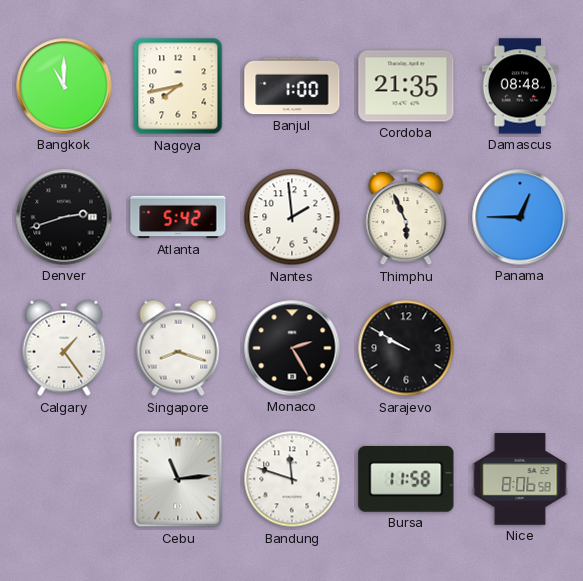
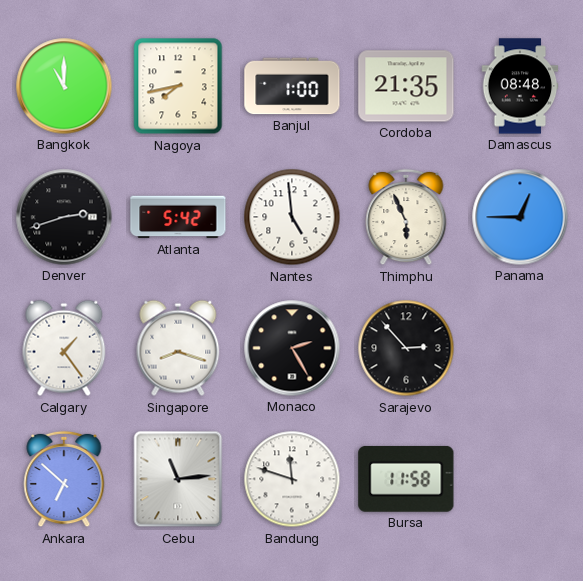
Nantes: 1:59 -> 4:59
Sarajevo: 9:50 -> 2:53
Ankara: none -> 6:52
Nice: 8:06 -> none
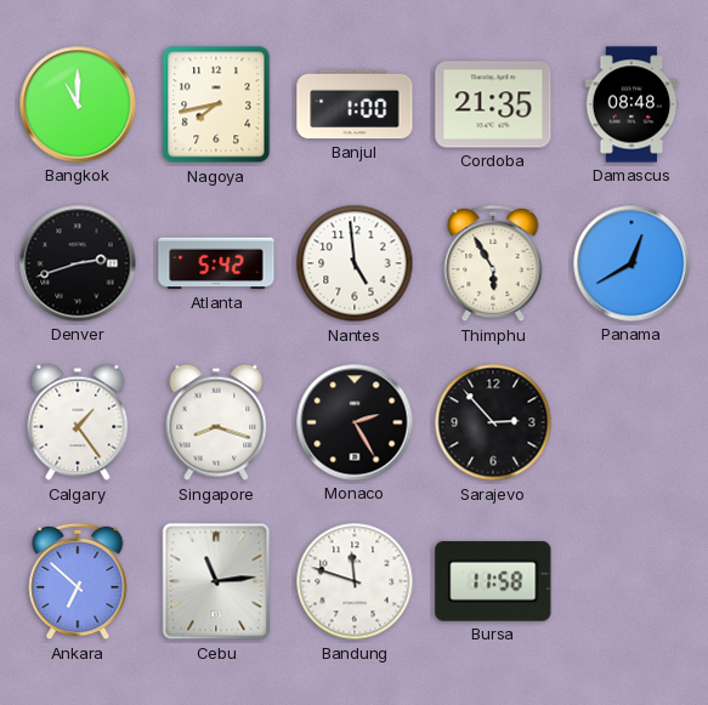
Thimphu: 5:56 -> 5:55
Panama: 12:45 -> 12:40
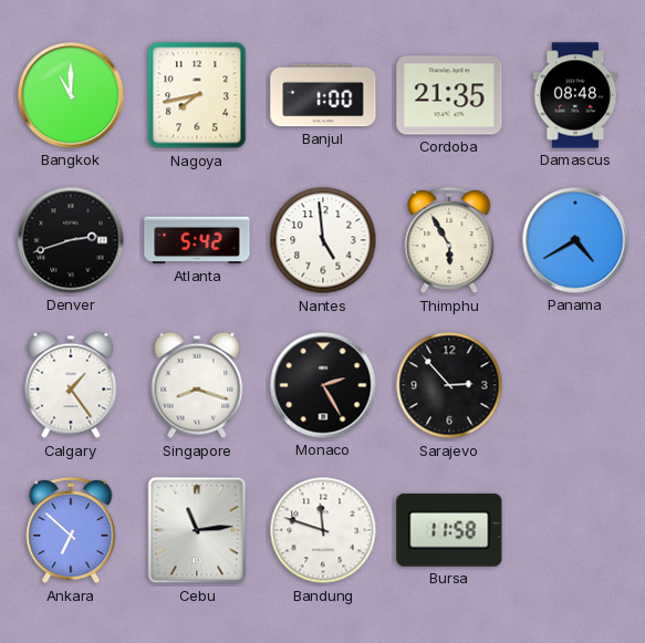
Panama: 12:40 -> 4:40
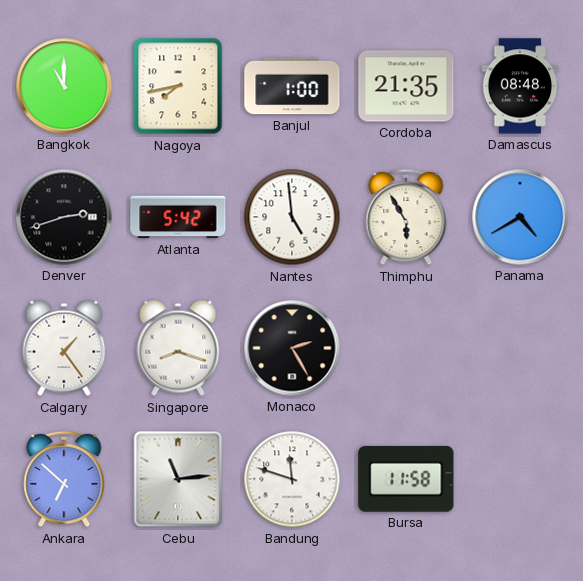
Sarajevo: 2:53 -> none
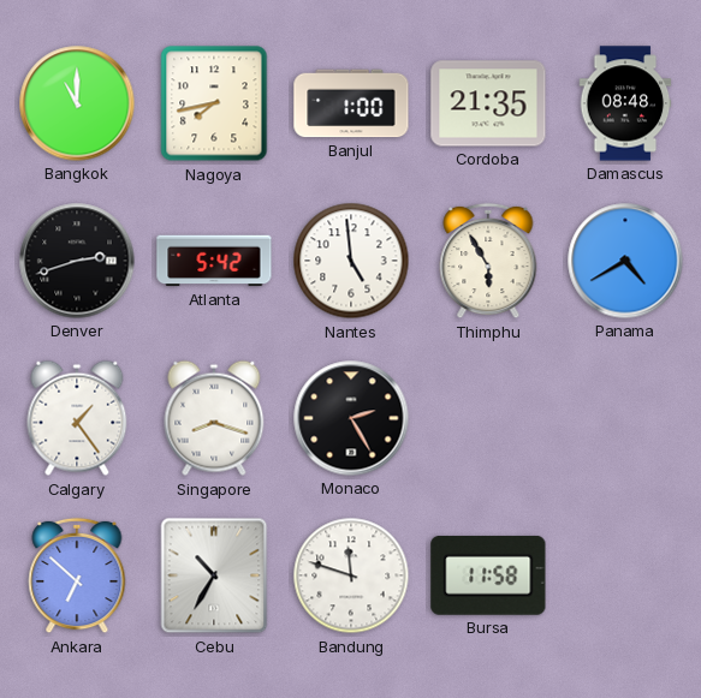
Cebu: 11:14 -> 10:35
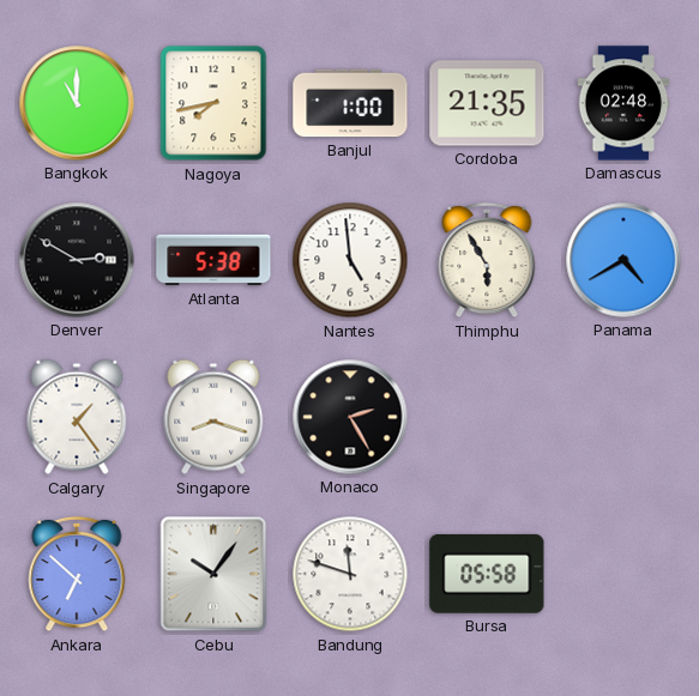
Damascus: 08:48 -> 02:48
Denver: 2:42 -> 2:50
Atlanta: 5:42 -> 5:38
Cebu: 10:35 -> 10:06
Bursa: 11:58 -> 05:58
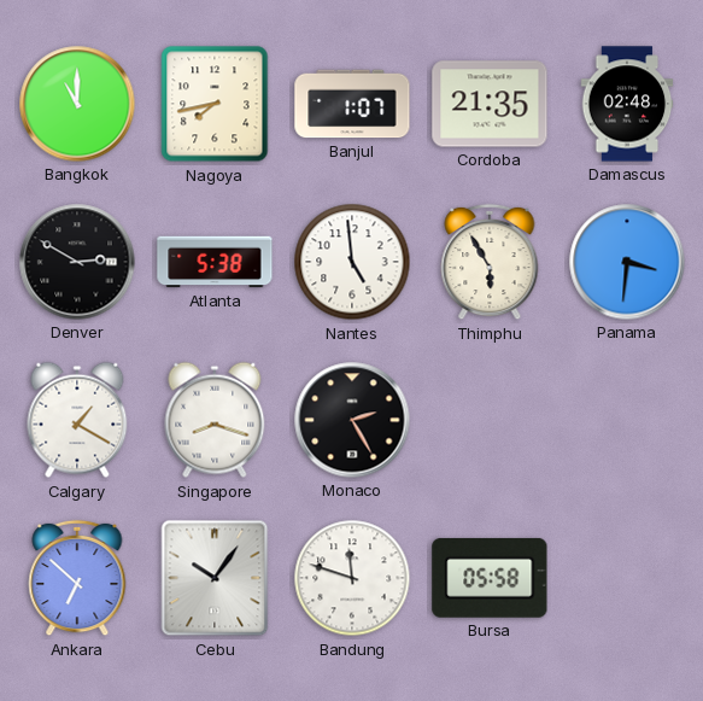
Banjul: 1:00 -> 1:07
Panama: 4:40 -> 3:31
Calgary: 1:24 -> 1:20
